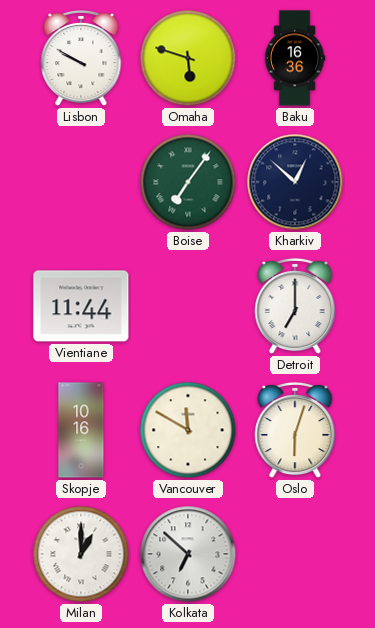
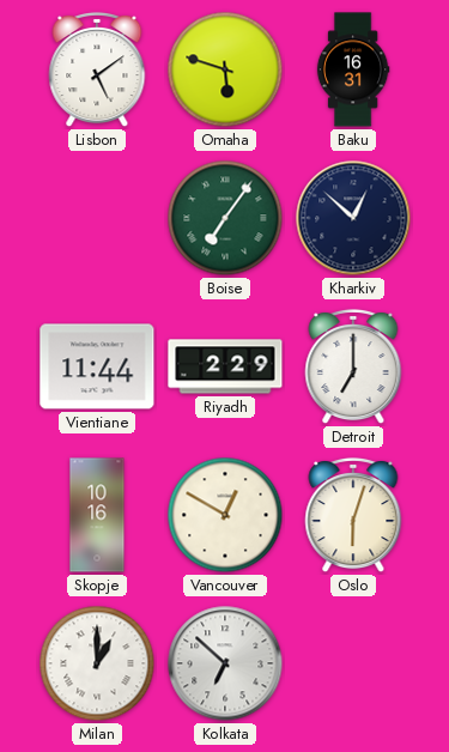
Lisbon: 9:50 -> 5:09
Baku: 16:36 -> 16:31
Riyadh: none -> 2:29
Vancouver: 11:50 -> 12:50
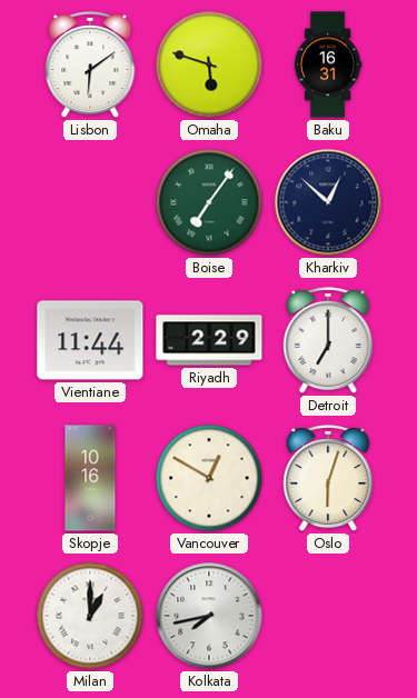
Lisbon: 5:09 -> 6:09
Kolkata: 6:52 -> 7:43
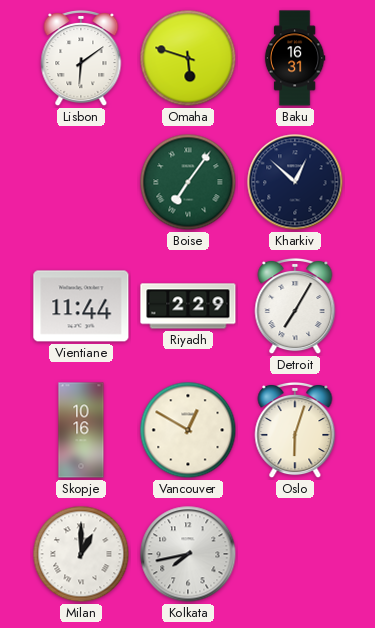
Detroit: 7:00 -> 7:05
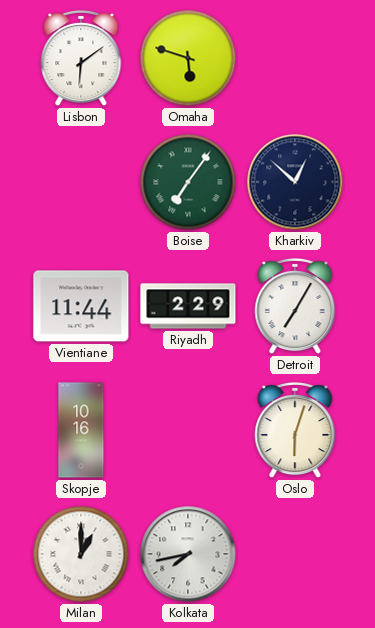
Baku: 16:31 -> none
Vancouver: 12:50 -> none
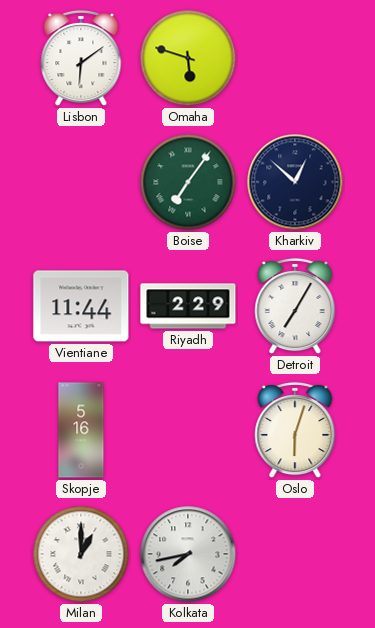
Skopje: 10:16 -> 5:16
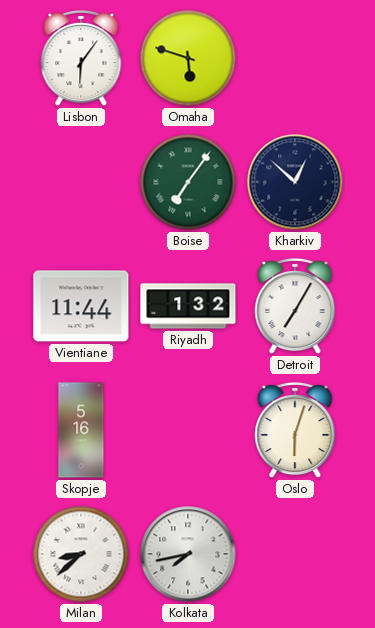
Lisbon: 6:09 -> 6:06
Riyadh: 2:29 -> 1:32
Milan: 1:00 -> 8:38
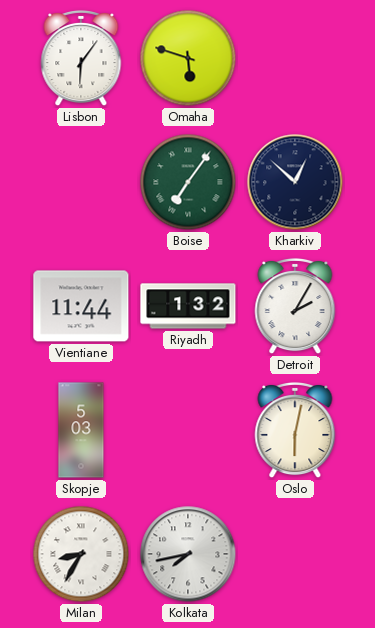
Detroit: 7:05 -> 2:05
Skopje: 5:16 -> 5:03
Oslo: 6:03 -> 6:02
Milan: 8:38 -> 8:35
